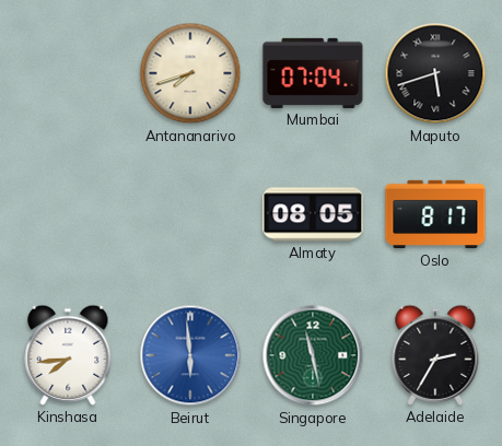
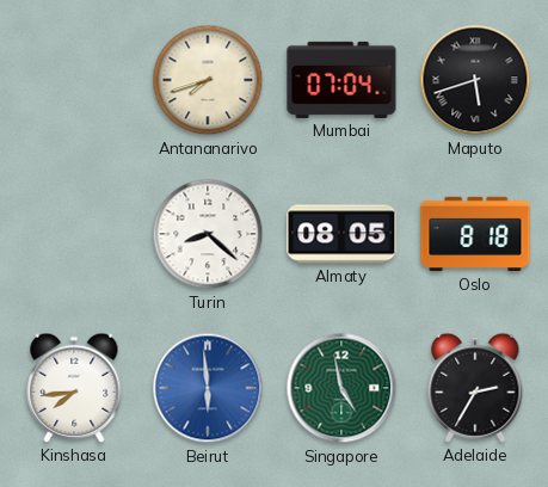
Turin: none -> 8:22
Oslo: 8:17 -> 8:18
Singapore: 11:28 -> 4:58
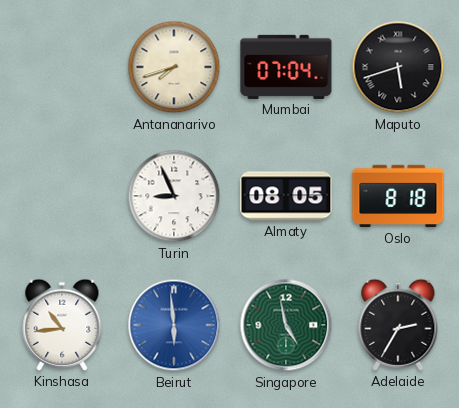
Turin: 8:22 -> 8:56
Kinshasa: 7:44 -> 10:44
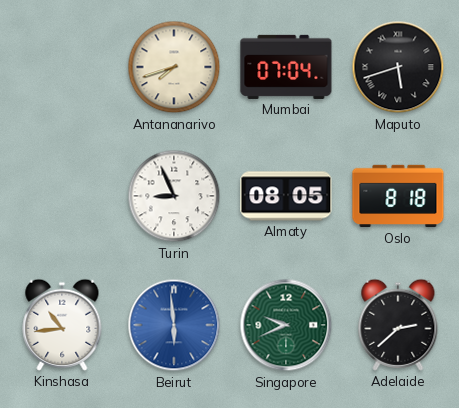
Singapore: 4:58 -> 9:41
Adelaide: 2:35 -> 2:38
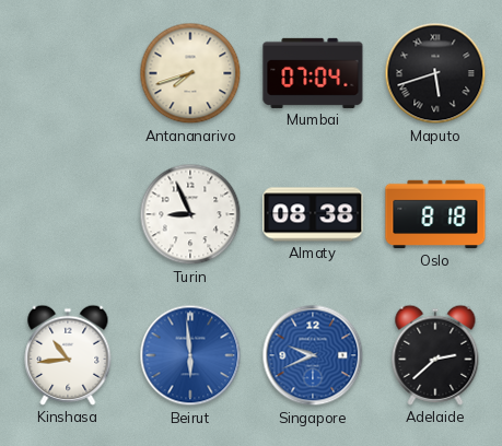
Almaty: 08:05 -> 08:38
Singapore dial: green -> blue
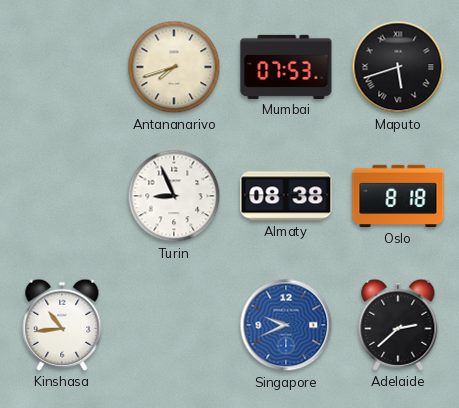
Mumbai: 07:04 -> 07:53
Beirut: 5:59 -> none
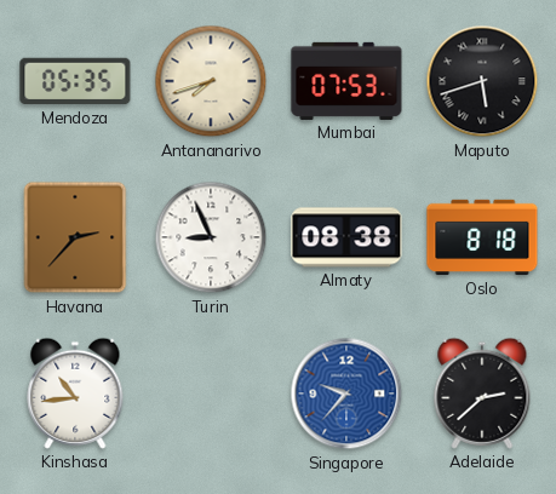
Mendoza: none -> 05:35
Havana: none -> 2:37
Singapore: 9:41 -> 9:37
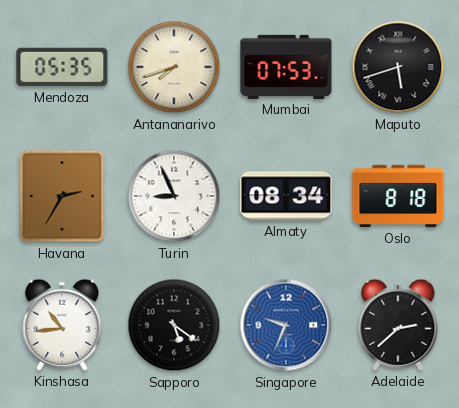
Havana: 2:37 -> 2:35
Almaty: 08:38 -> 08:34
Sapporo: none -> 5:21
Singapore: 9:37 -> 9:34
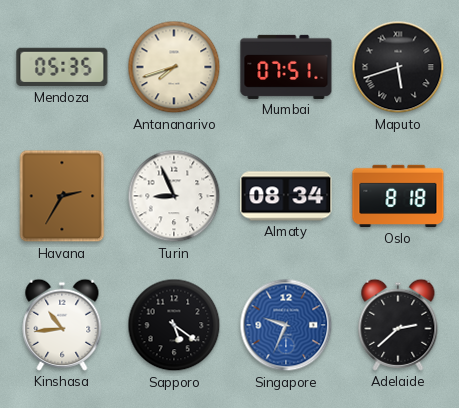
Mumbai: 07:53 -> 07:51
